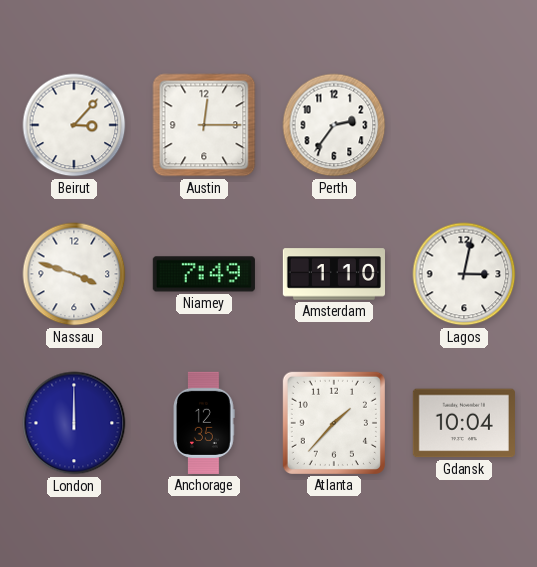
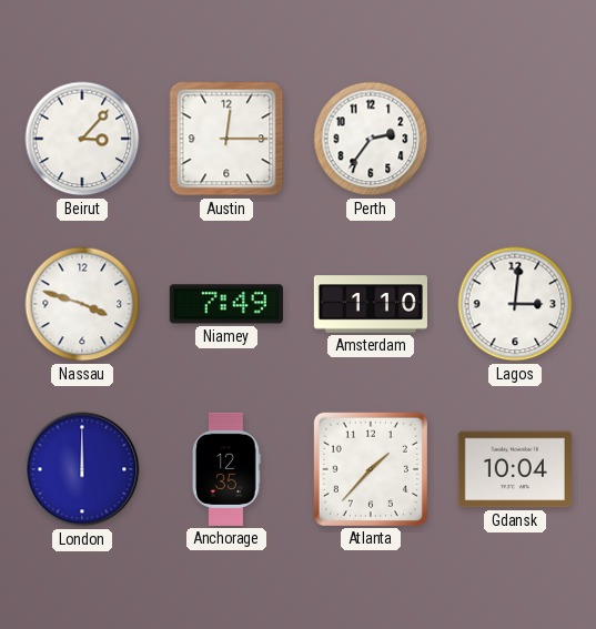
Lagos: 3:02 -> 3:01
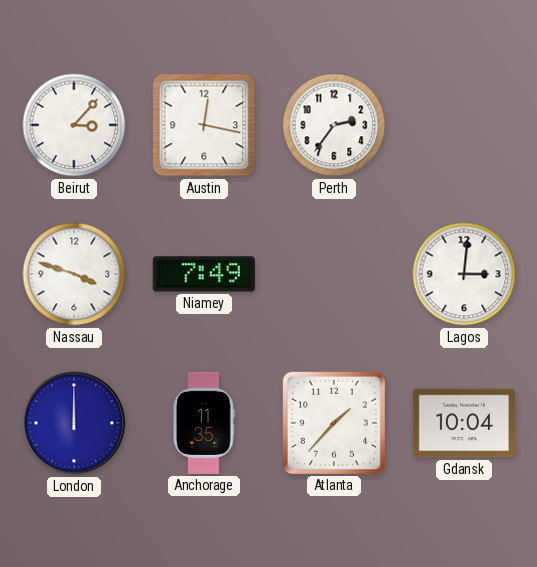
Austin: 12:15 -> 12:17
Amsterdam: 1:10 -> none
Anchorage: 12:35 -> 11:35
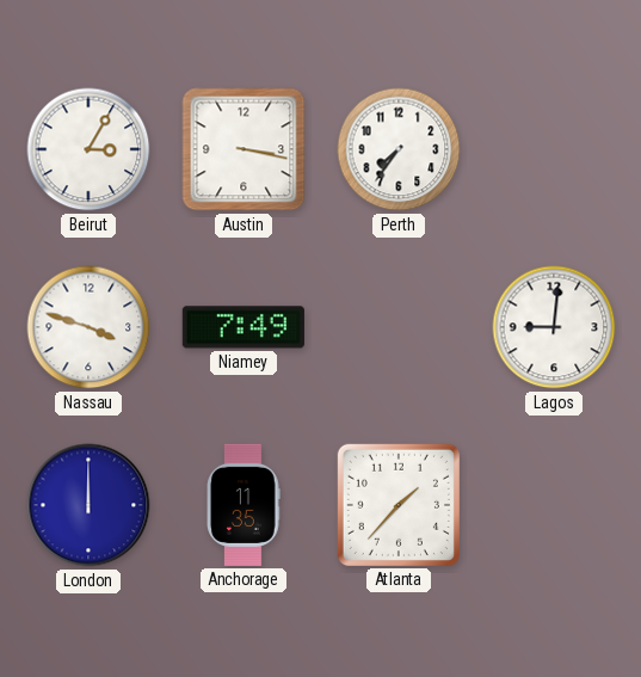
Beirut: 3:07 -> 3:05
Austin: 12:17 -> 3:17
Perth: 2:36 -> 7:36
Lagos: 3:01 -> 9:01
Gdansk: 10:04 -> none
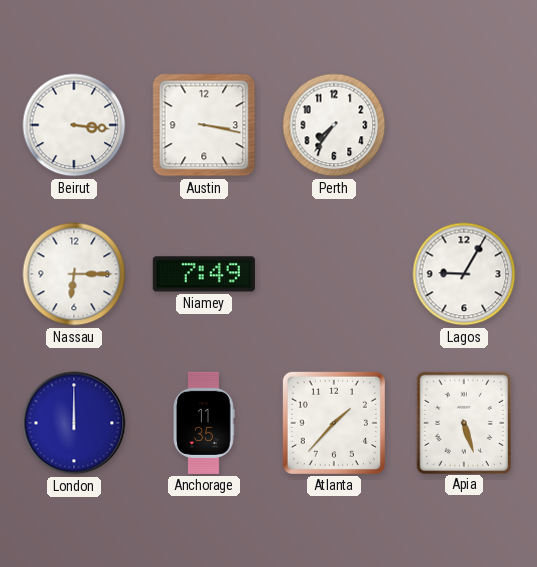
Beirut: 3:05 -> 3:16
Nassau: 3:48 -> 6:15
Lagos: 9:01 -> 9:05
Apia: none -> 5:27
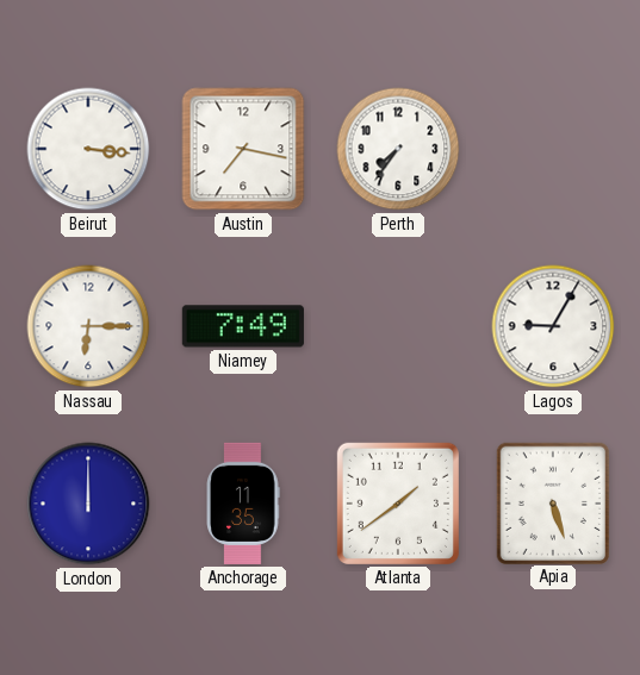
Austin: 3:17 -> 7:17
Atlanta: 1:37 -> 1:39
